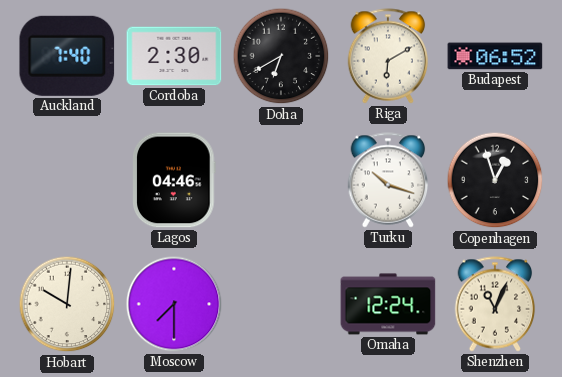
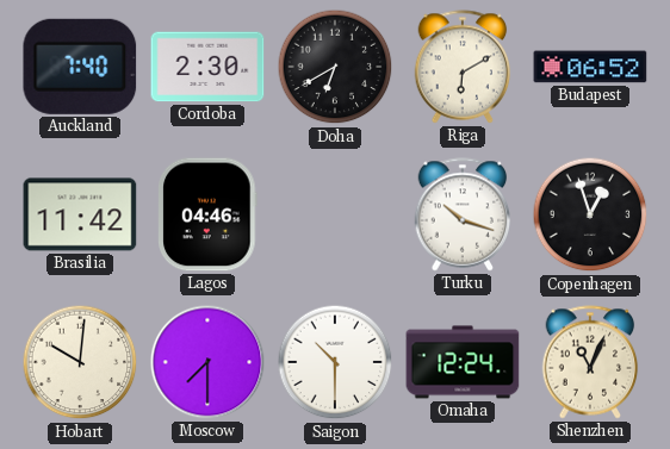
Brasilia: none -> 11:42
Saigon: none -> 10:30
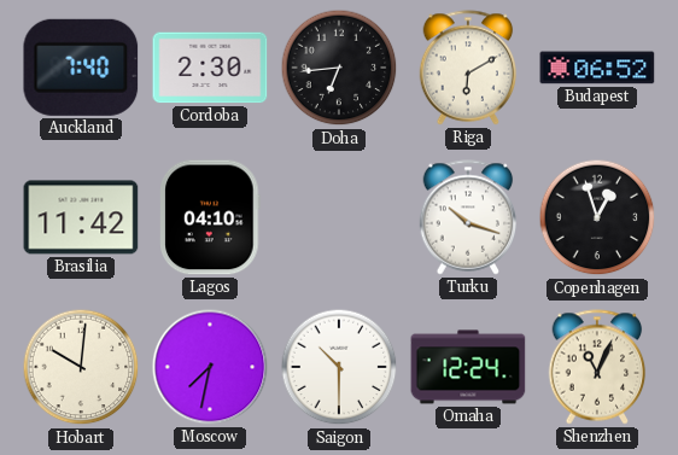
Doha: 6:40 -> 6:44
Lagos: 04:46 -> 04:10
Moscow: 7:30 -> 7:32
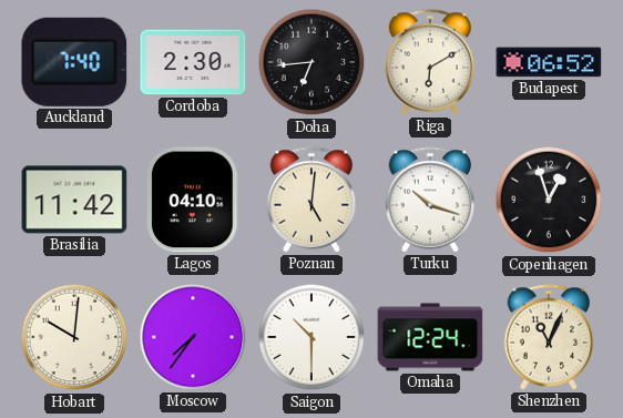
Poznan: none -> 5:01
Moscow: 7:32 -> 7:36
